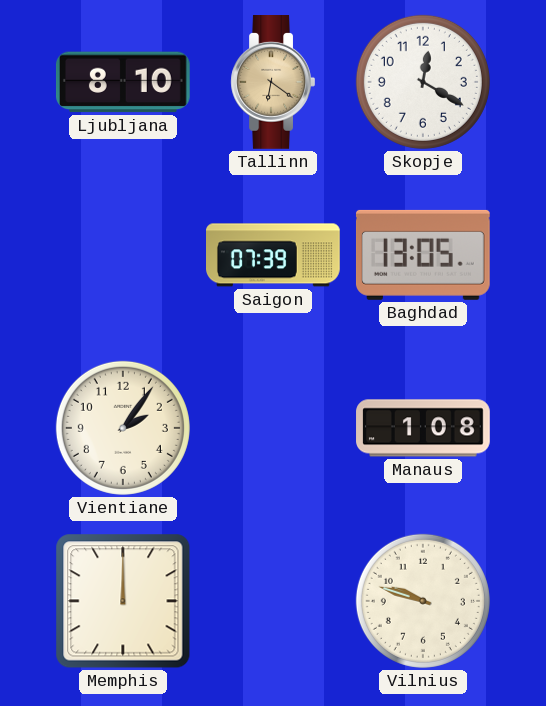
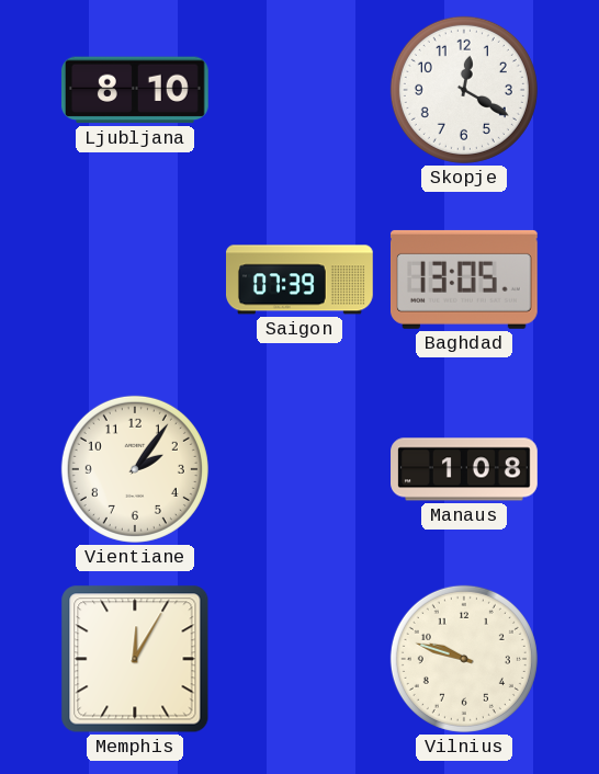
Tallinn: 6:21 -> none
Memphis: 12:00 -> 12:05
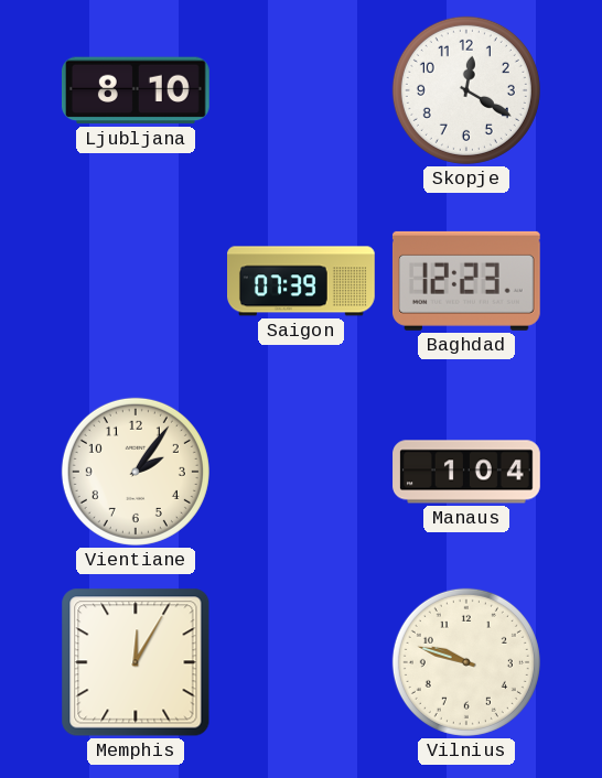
Baghdad: 13:05 -> 12:23
Manaus: 1:08 -> 1:04
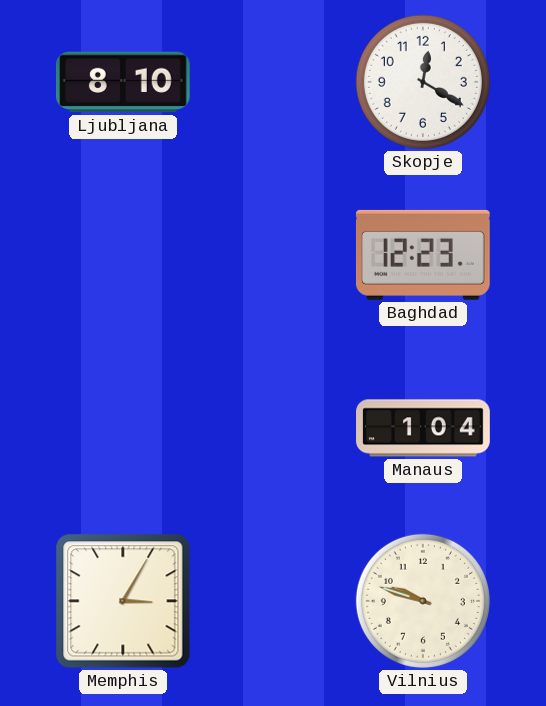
Saigon: 07:39 -> none
Vientiane: 2:06 -> none
Memphis: 12:05 -> 3:05
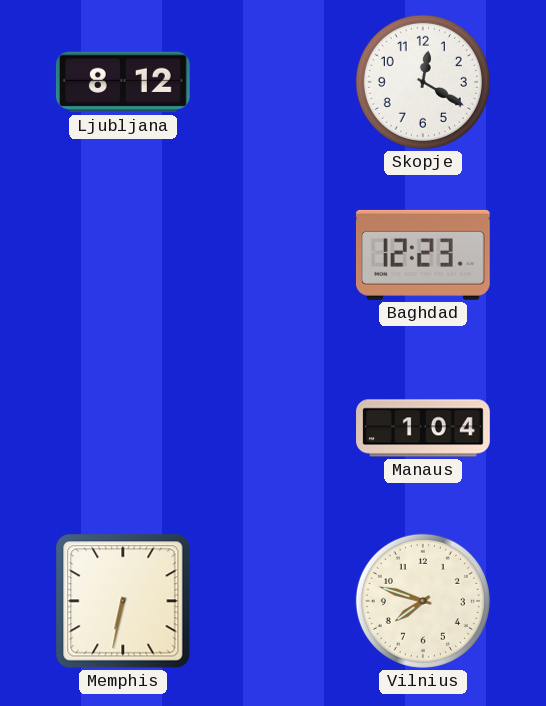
Ljubljana: 8:10 -> 8:12
Memphis: 3:05 -> 6:32
Vilnius: 9:48 -> 7:48
